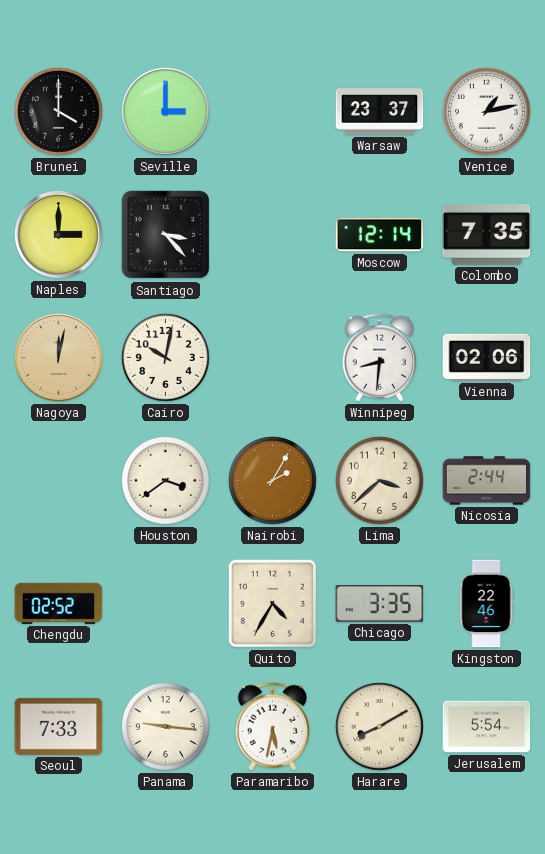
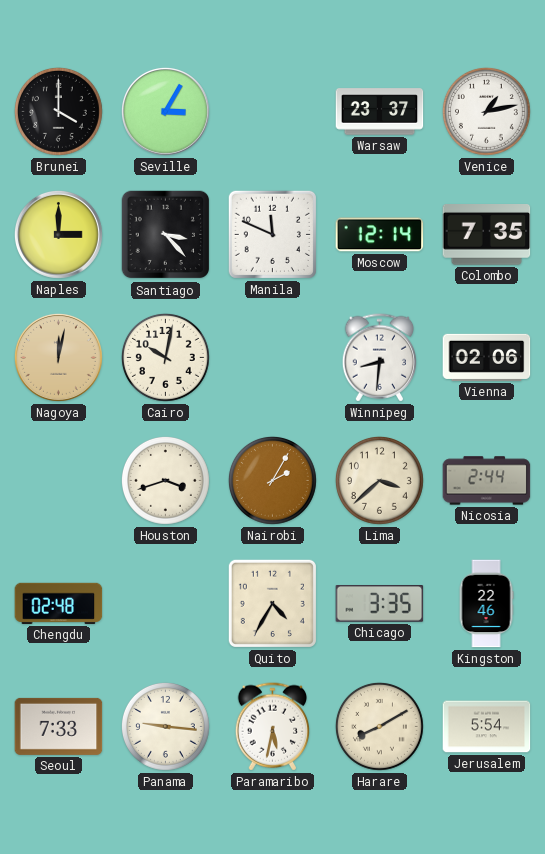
Seville: 3:00 -> 3:05
Manila: none -> 11:49
Houston: 3:39 -> 3:42
Chengdu: 02:52 -> 02:48
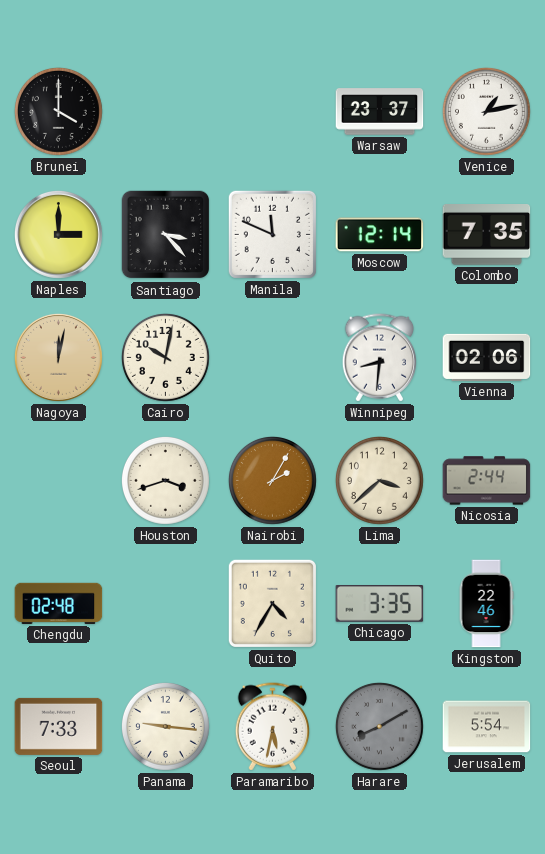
Seville: 3:05 -> none
Harare dial: cream -> grey
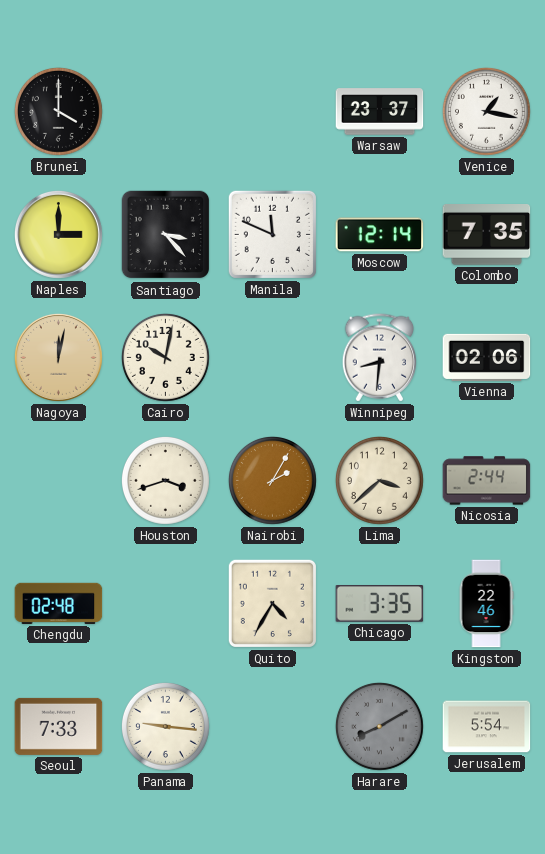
Venice: 1:13 -> 1:17
Paramaribo: 5:32 -> none
